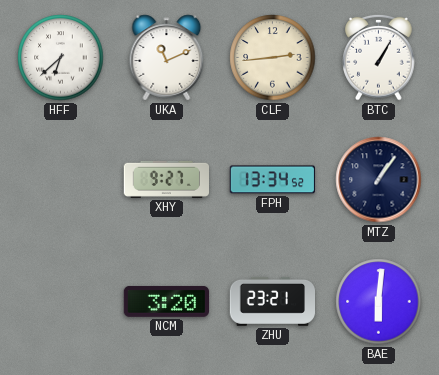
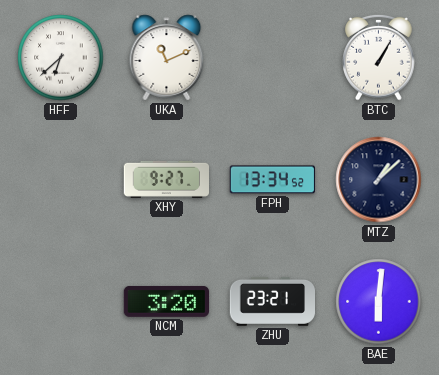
CLF: 2:44 -> none
MTZ: 1:06 -> 1:08
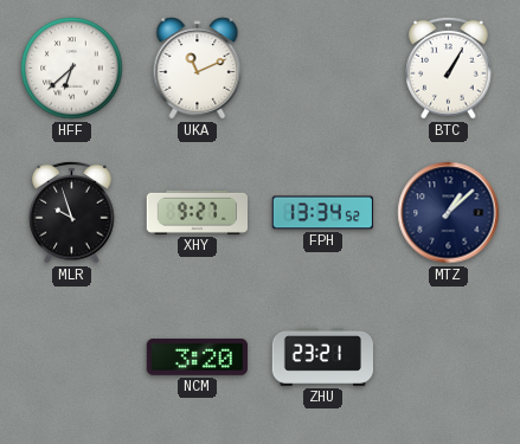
MLR: none -> 9:57
BAE: 6:01 -> none
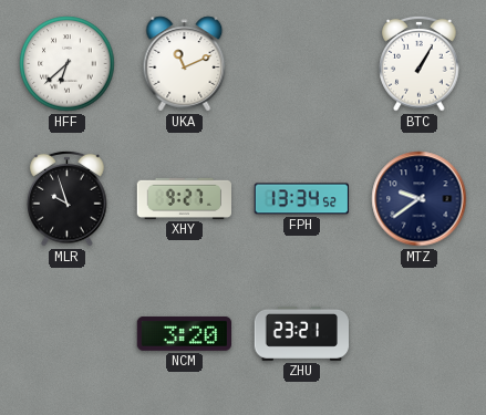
MTZ: 1:08 -> 9:39
